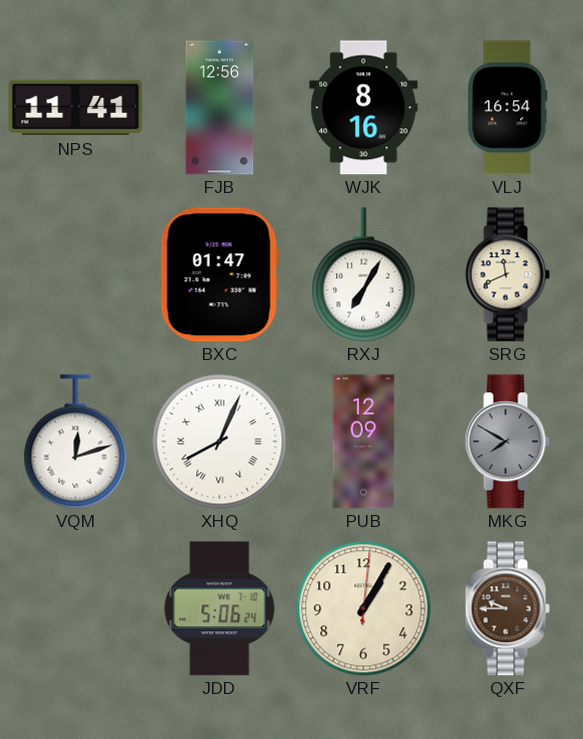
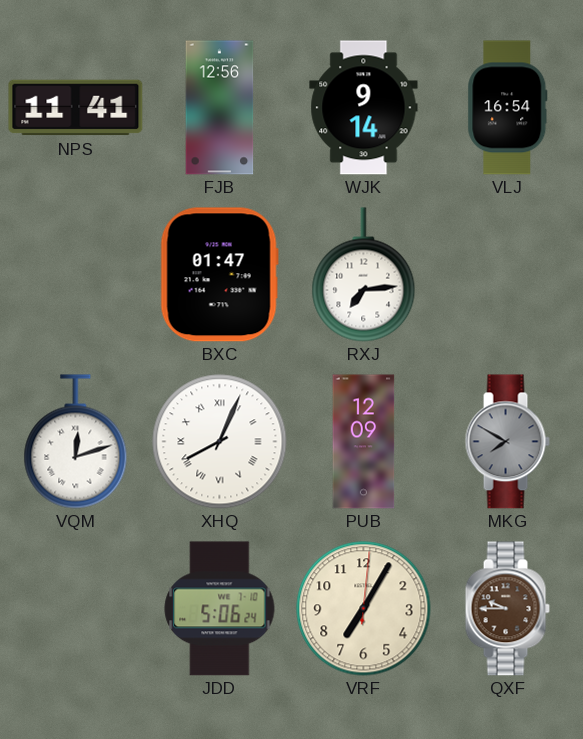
WJK: 8:16 -> 9:14
RXJ: 7:05 -> 7:14
SRG: 11:41 -> none
VRF: 1:05 -> 7:05
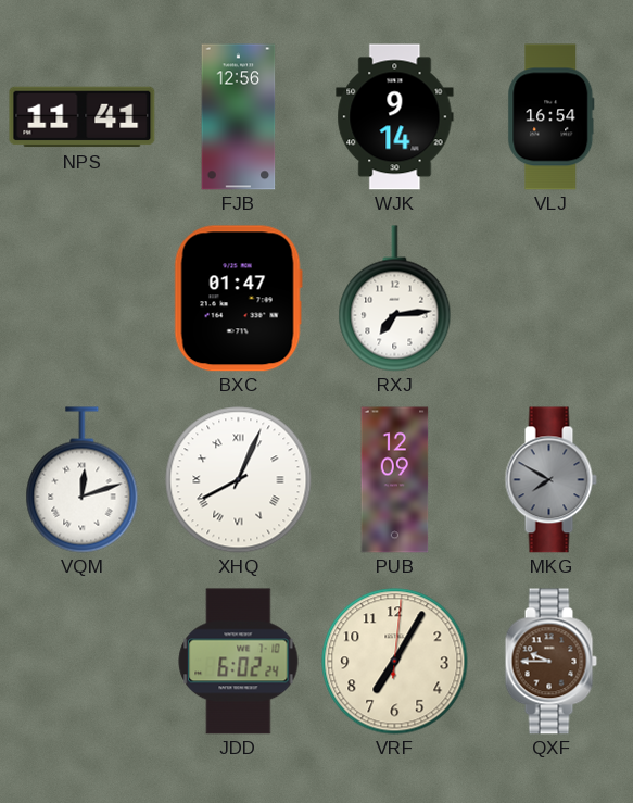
JDD: 5:06 -> 6:02
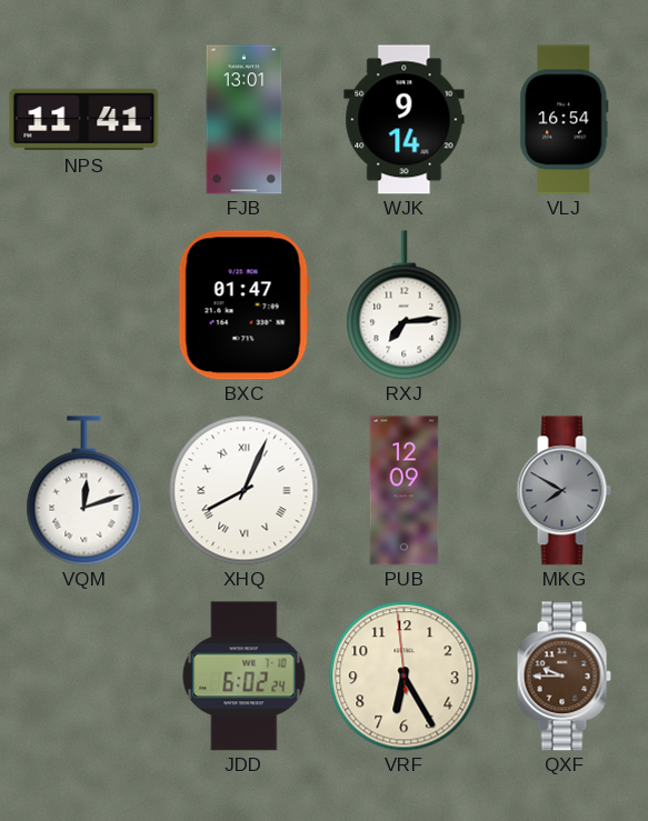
FJB: 12:56 -> 13:01
VRF: 7:05 -> 6:24
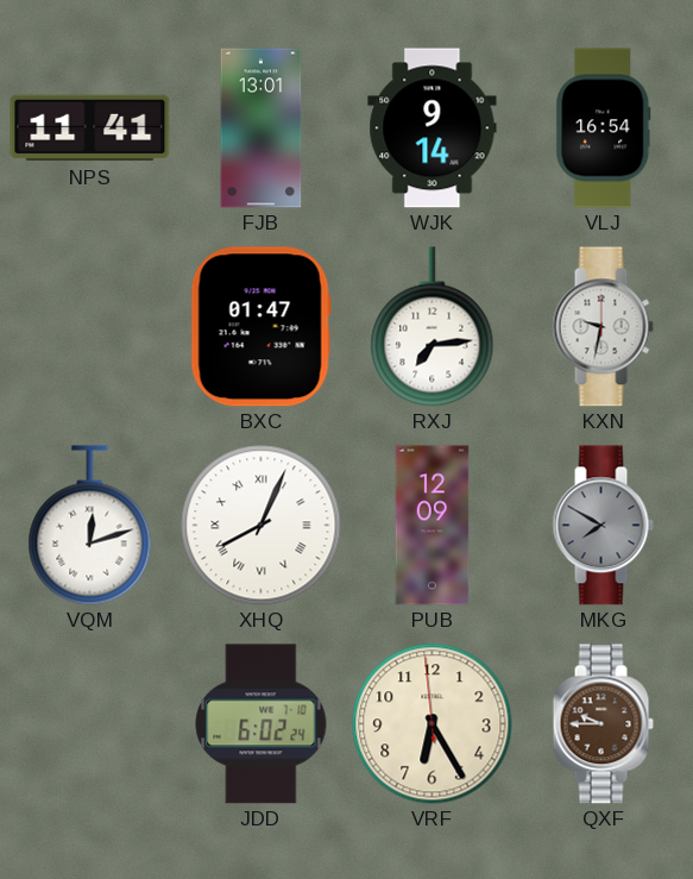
KXN: none -> 9:32
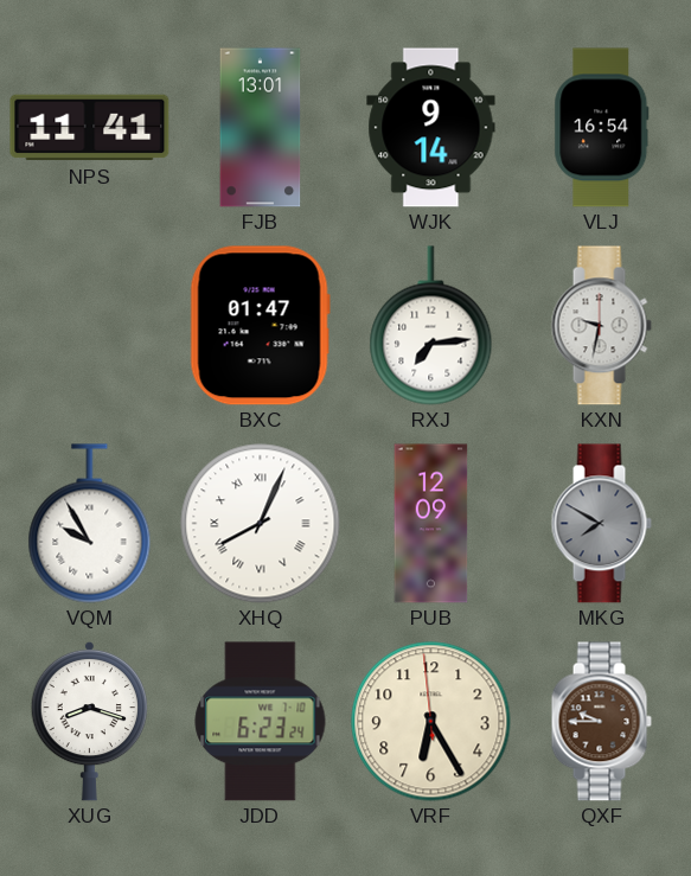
VQM: 12:12 -> 9:55
XUG: none -> 8:18
JDD: 6:02 -> 6:23
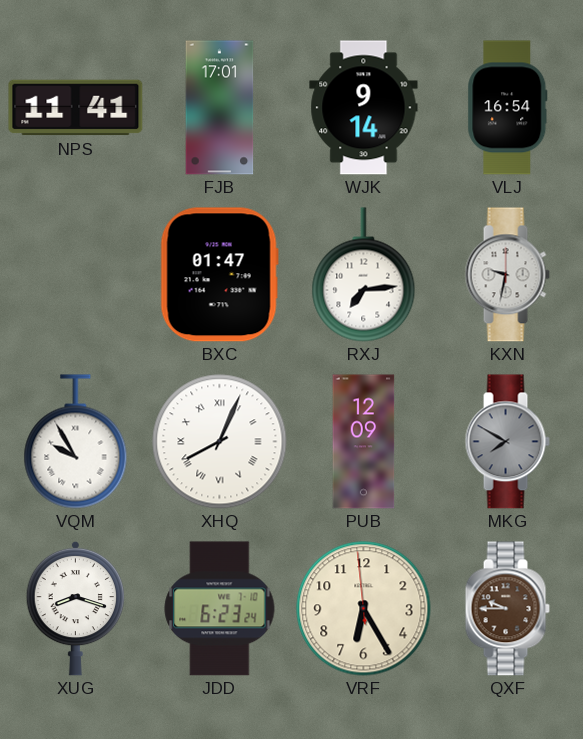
FJB: 13:01 -> 17:01
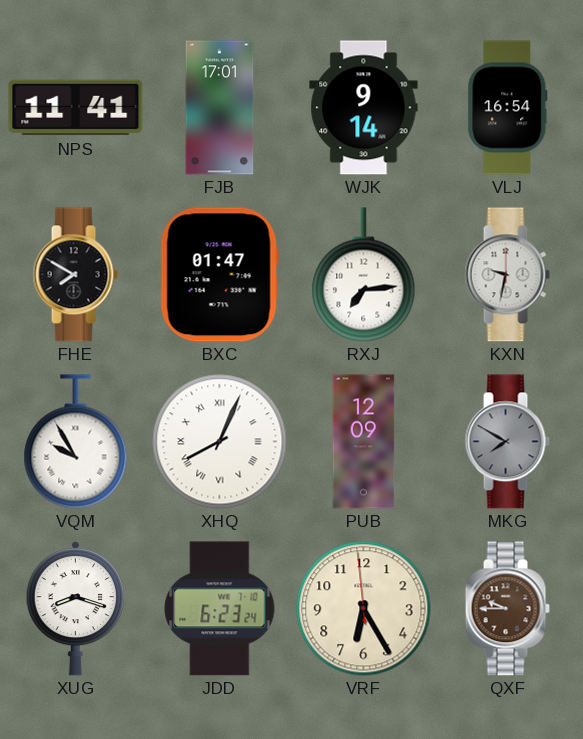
FHE: none -> 7:50
